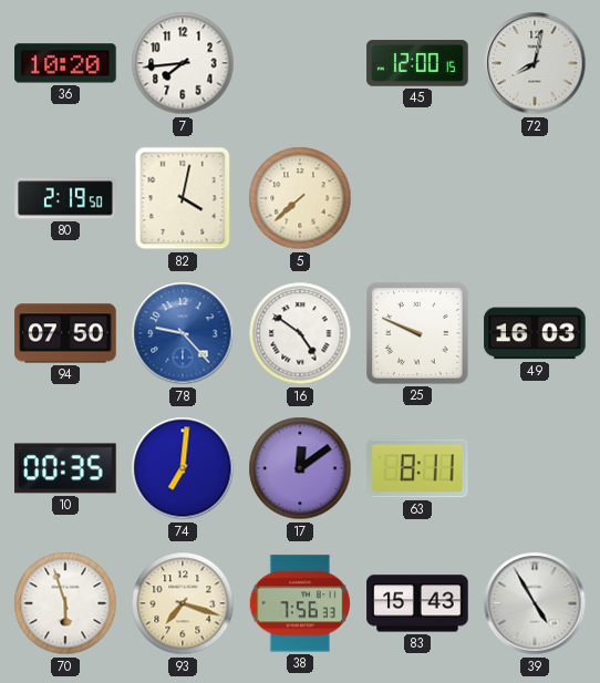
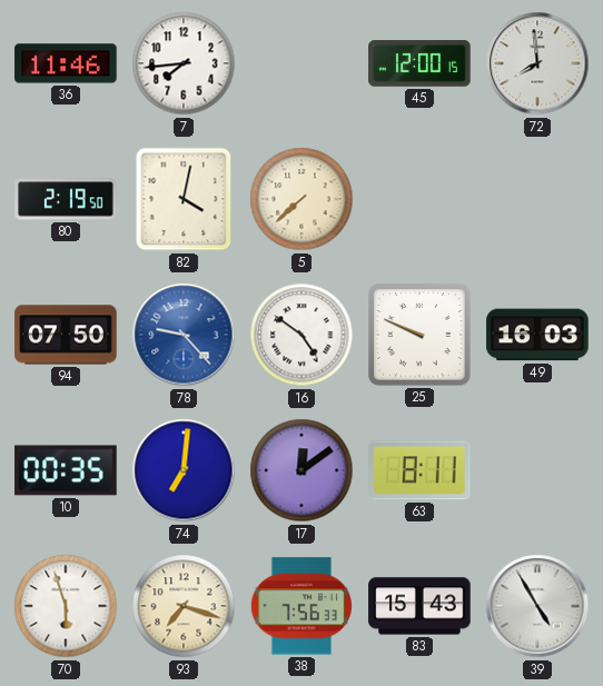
36: 10:20 -> 11:46
72: 8:02 -> 7:59
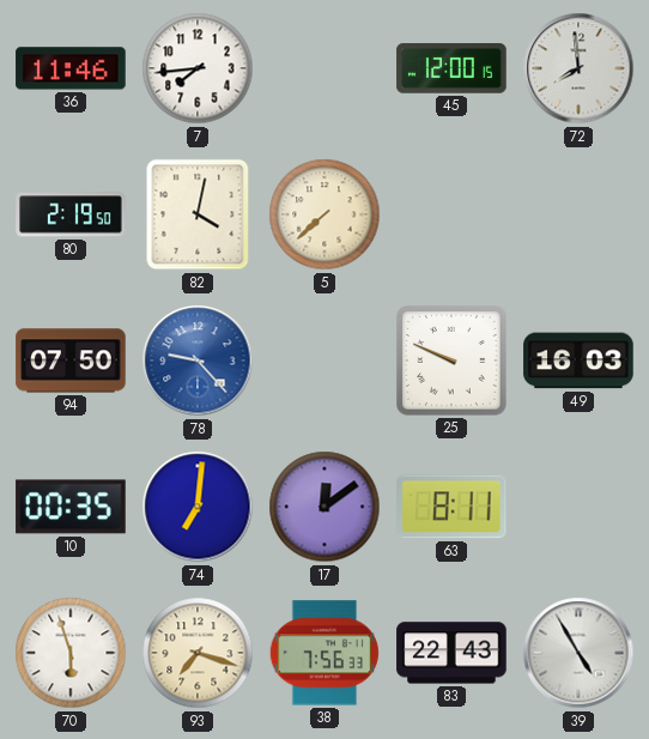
16: 4:51 -> none
83: 15:43 -> 22:43
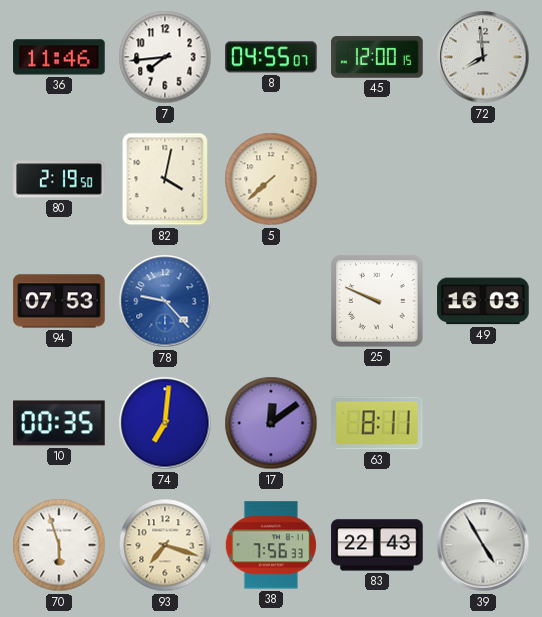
8: none -> 04:55
94: 07:50 -> 07:53
